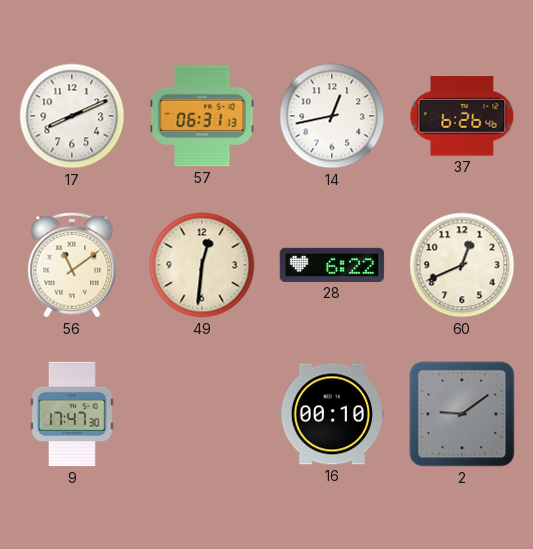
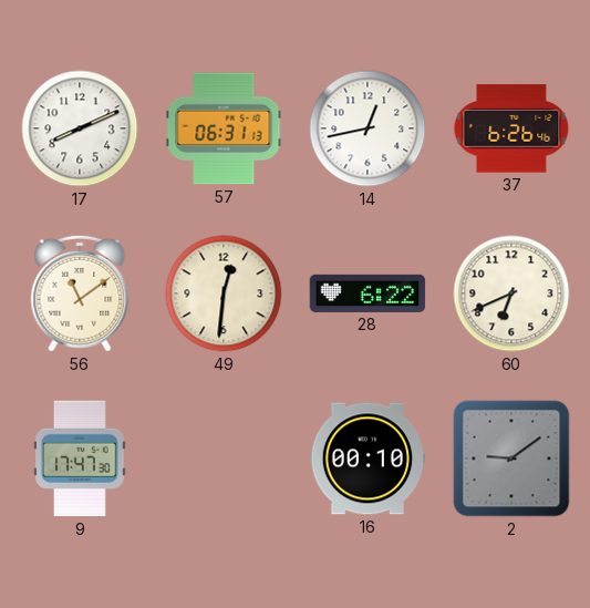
60: 12:41 -> 6:41
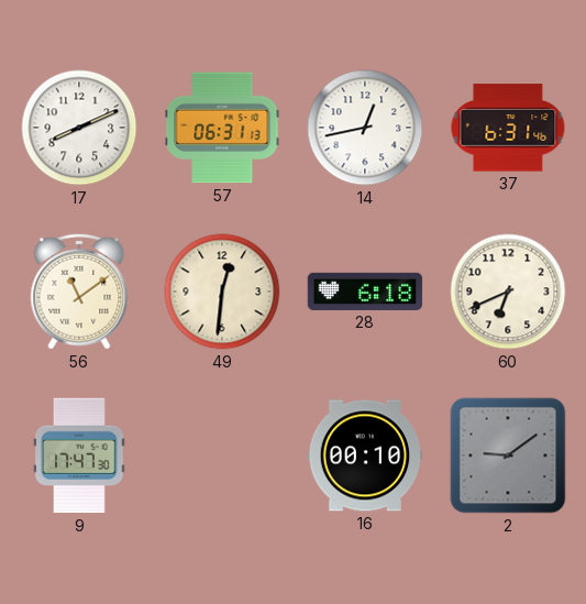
37: 6:26 -> 6:31
28: 6:22 -> 6:18
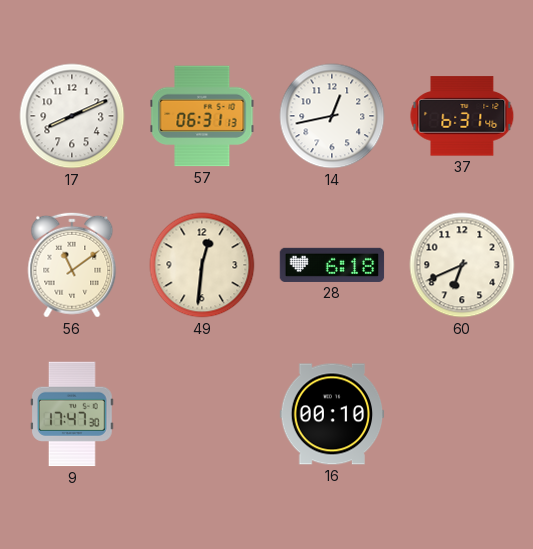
2: 9:09 -> none
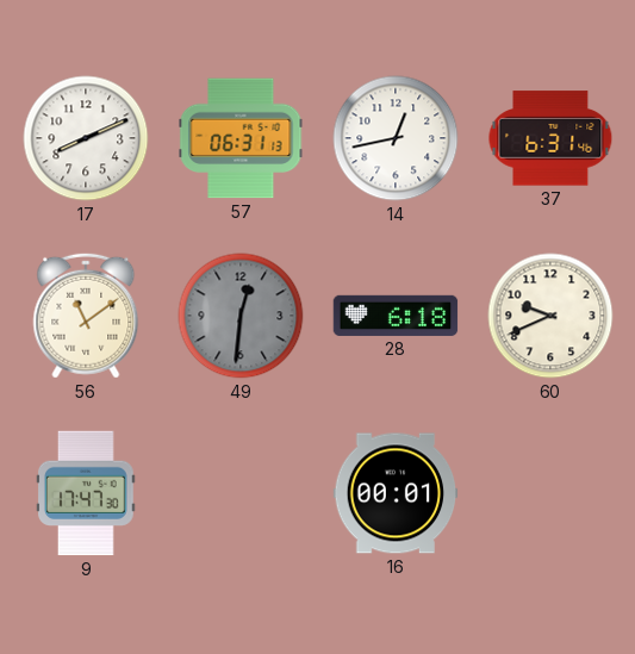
49 dial: cream -> grey
60: 6:41 -> 9:41
16: 00:10 -> 00:01
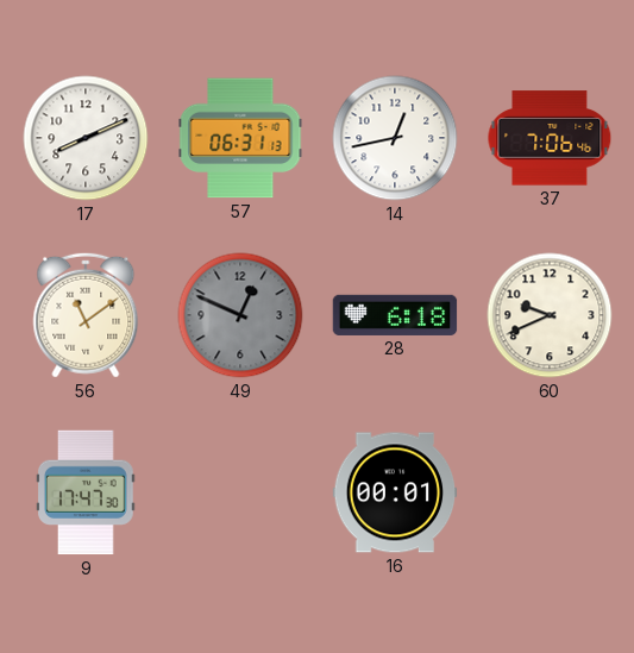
37: 6:31 -> 7:06
49: 12:31 -> 12:49
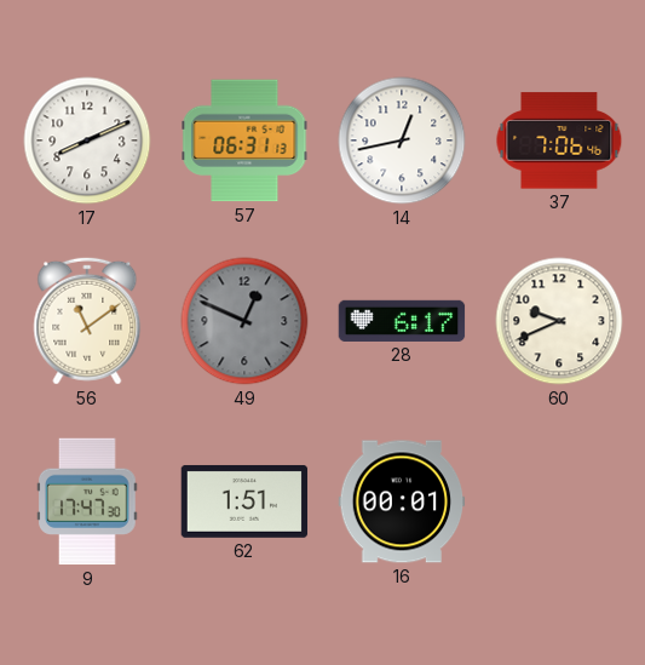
28: 6:18 -> 6:17
62: none -> 1:51
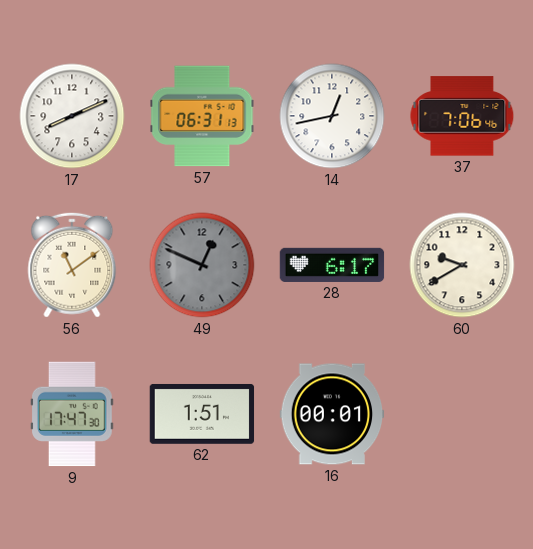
60: 9:41 -> 9:40
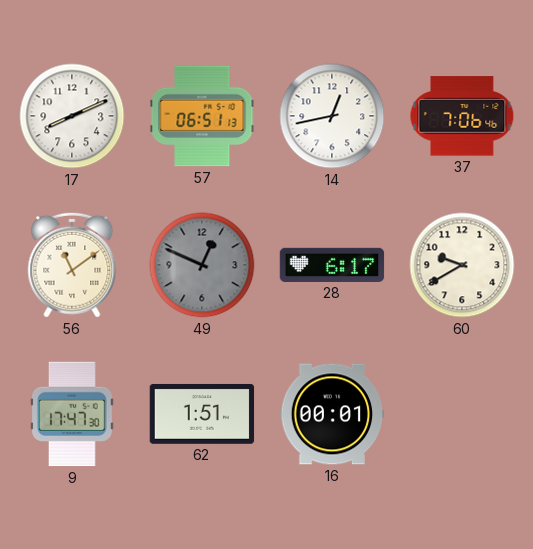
57: 06:31 -> 06:51
